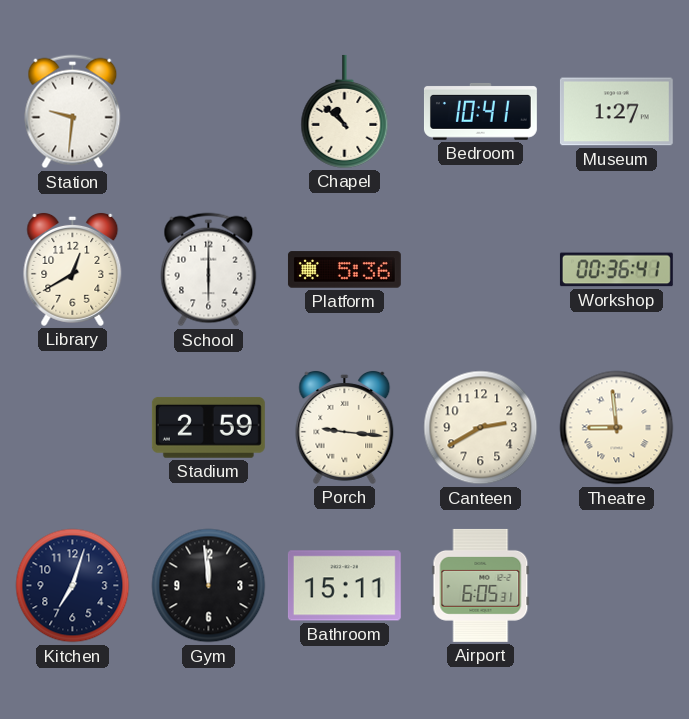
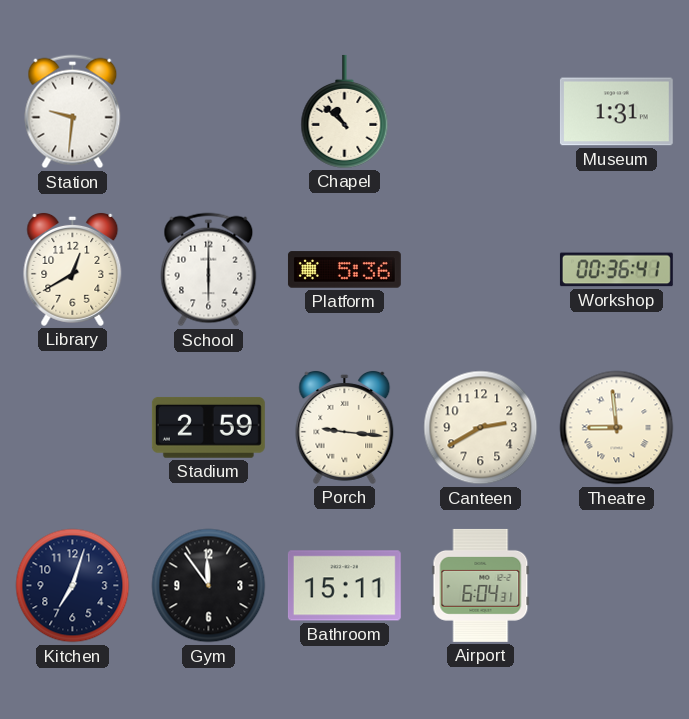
Bedroom: 10:41 -> none
Museum: 1:27 -> 1:31
Gym: 11:59 -> 11:54
Airport: 6:05 -> 6:04
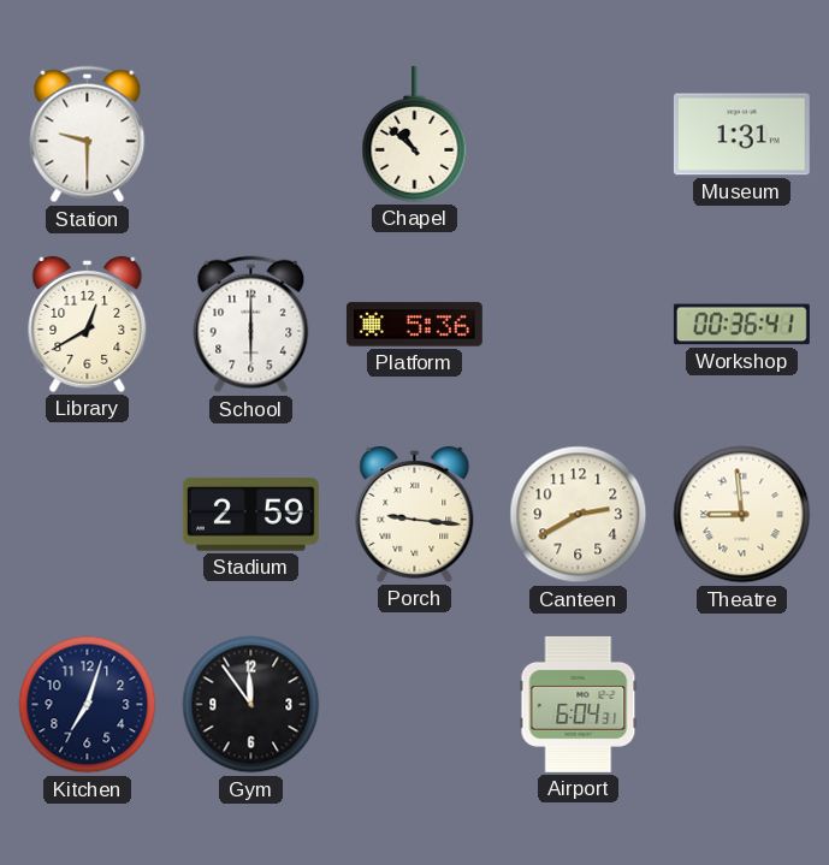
Station: 9:31 -> 9:30
Bathroom: 15:11 -> none
